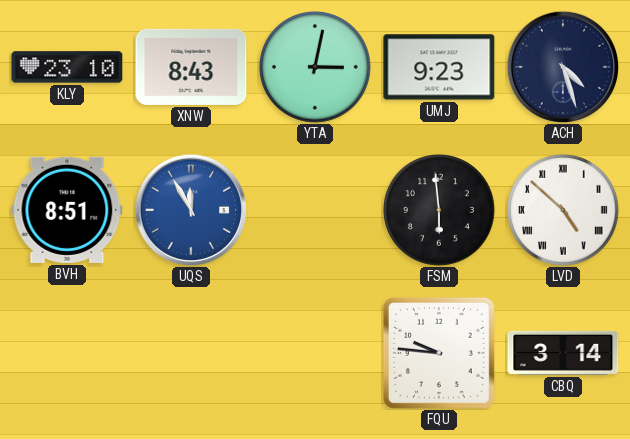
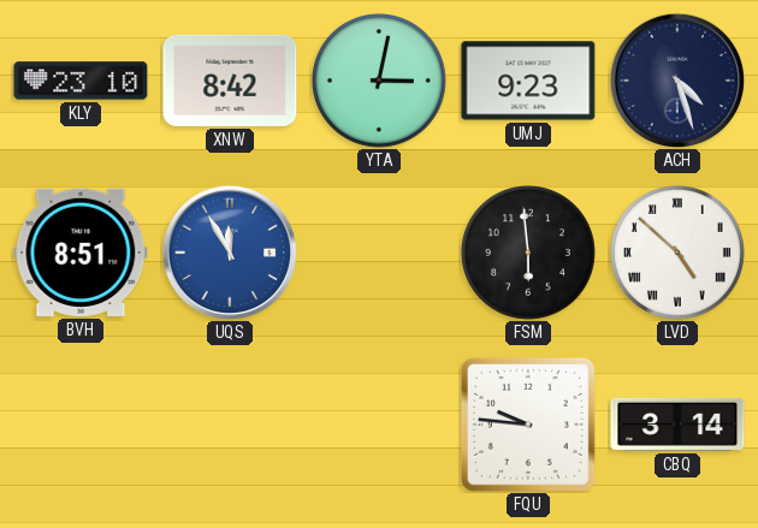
XNW: 8:43 -> 8:42
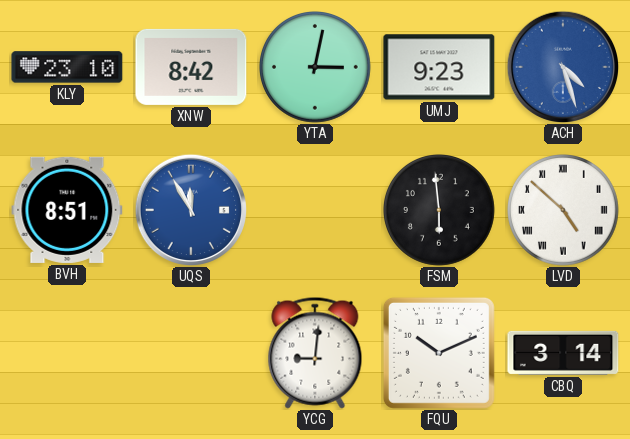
ACH dial: navy -> blue
YCG: none -> 9:01
FQU: 9:46 -> 10:11
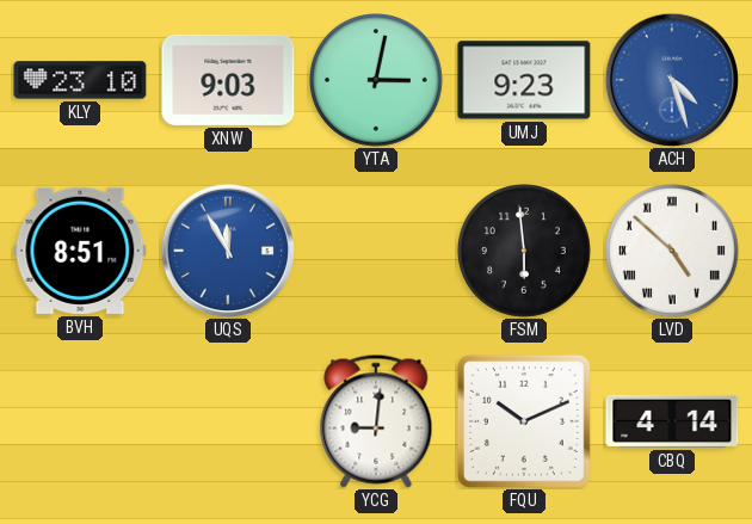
XNW: 8:42 -> 9:03
CBQ: 3:14 -> 4:14
